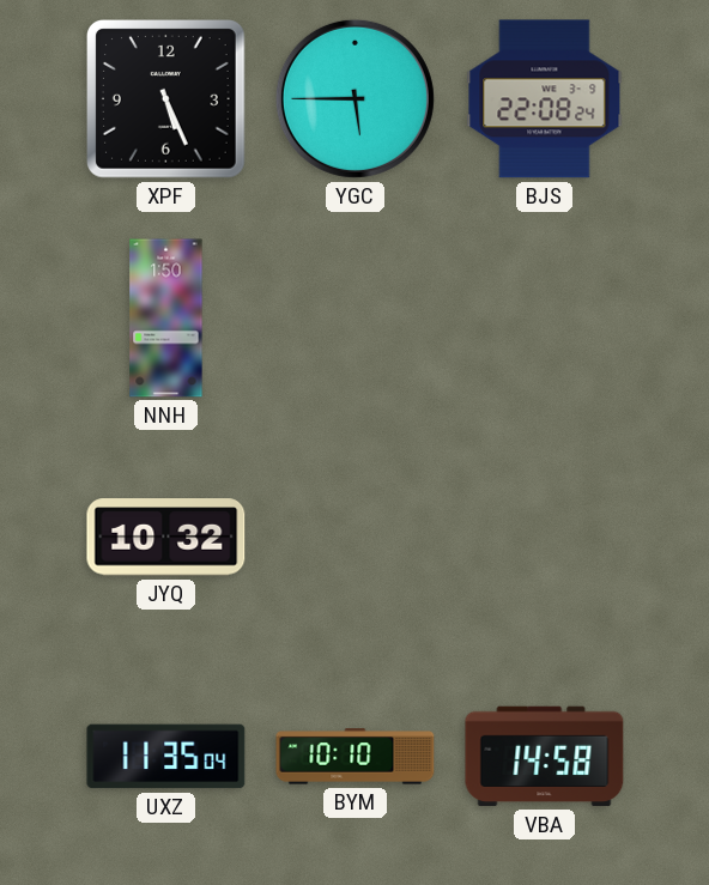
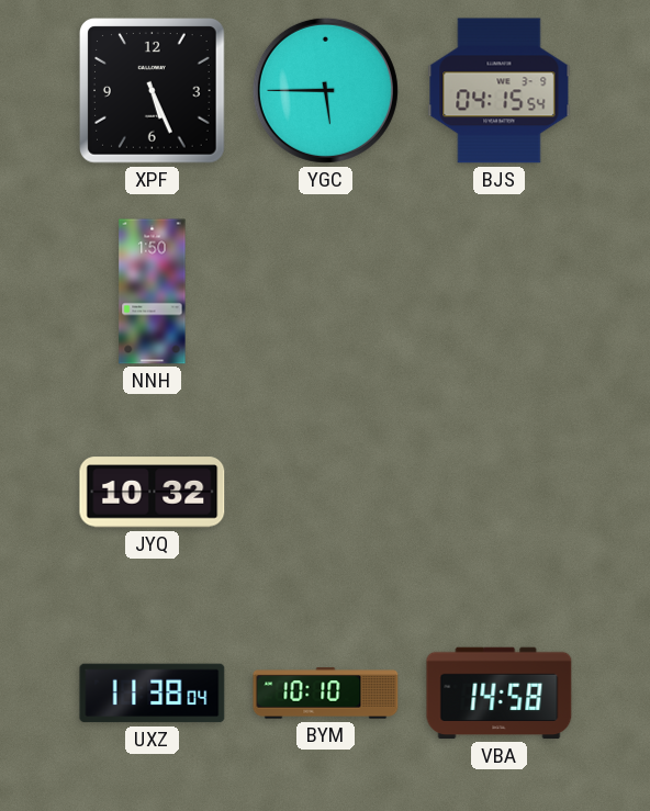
BJS: 22:08 -> 04:15
UXZ: 11:35 -> 11:38
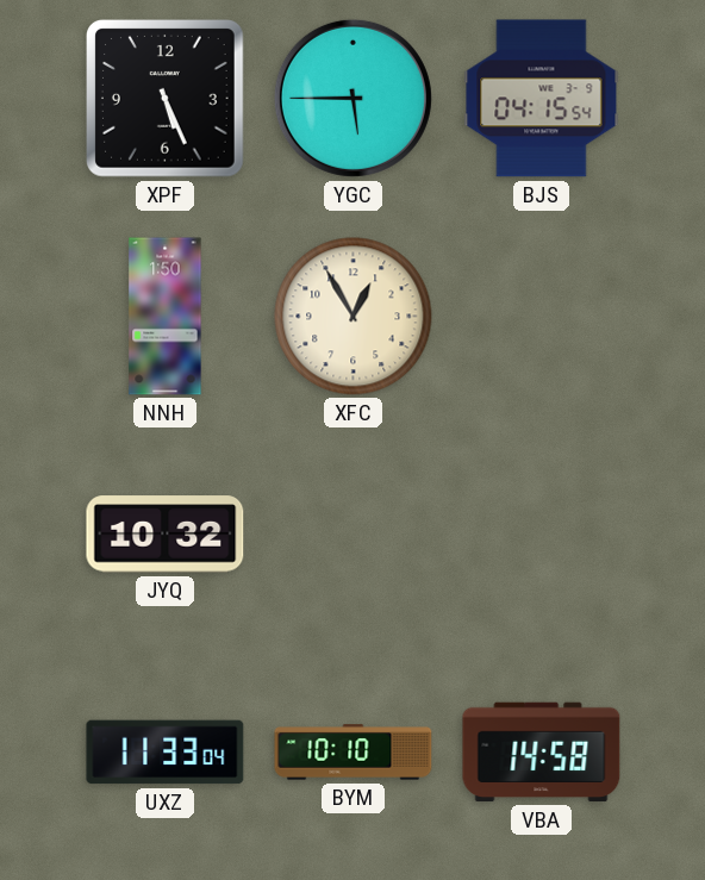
XFC: none -> 12:55
UXZ: 11:38 -> 11:33
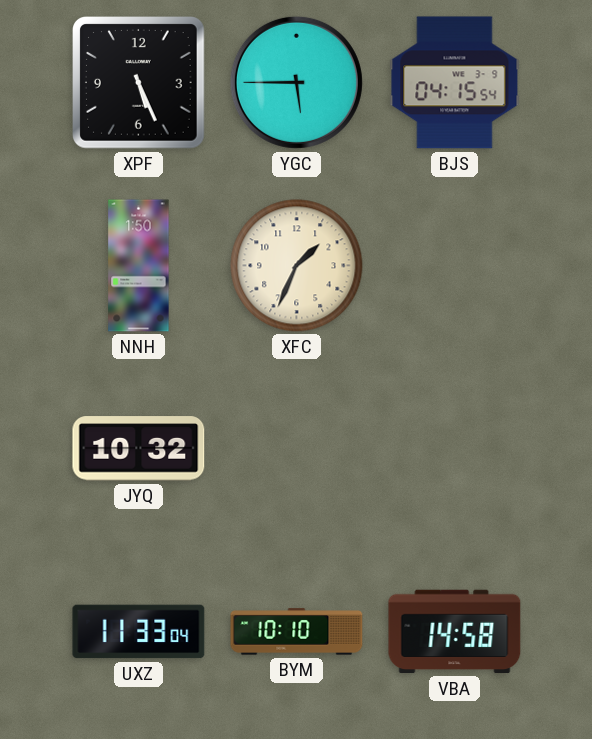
XFC: 12:55 -> 1:34
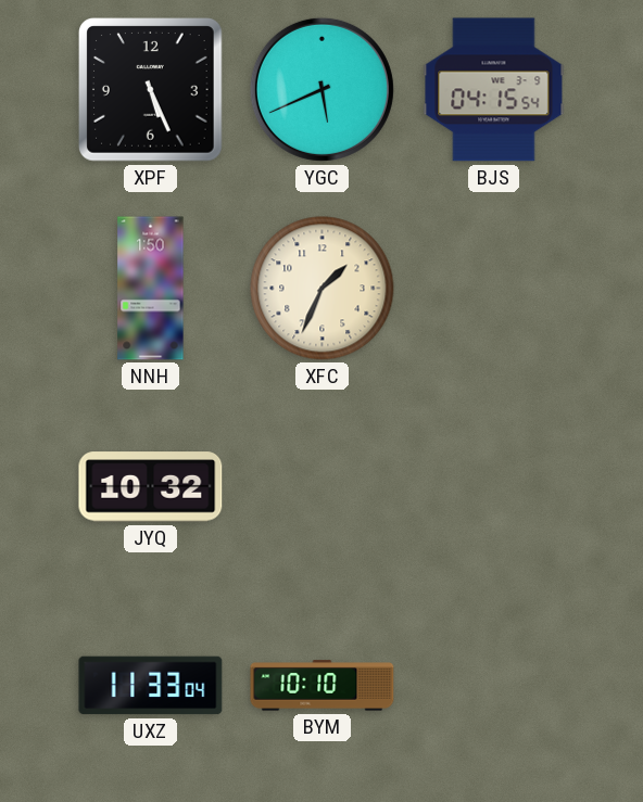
YGC: 5:45 -> 5:41
VBA: 14:58 -> none
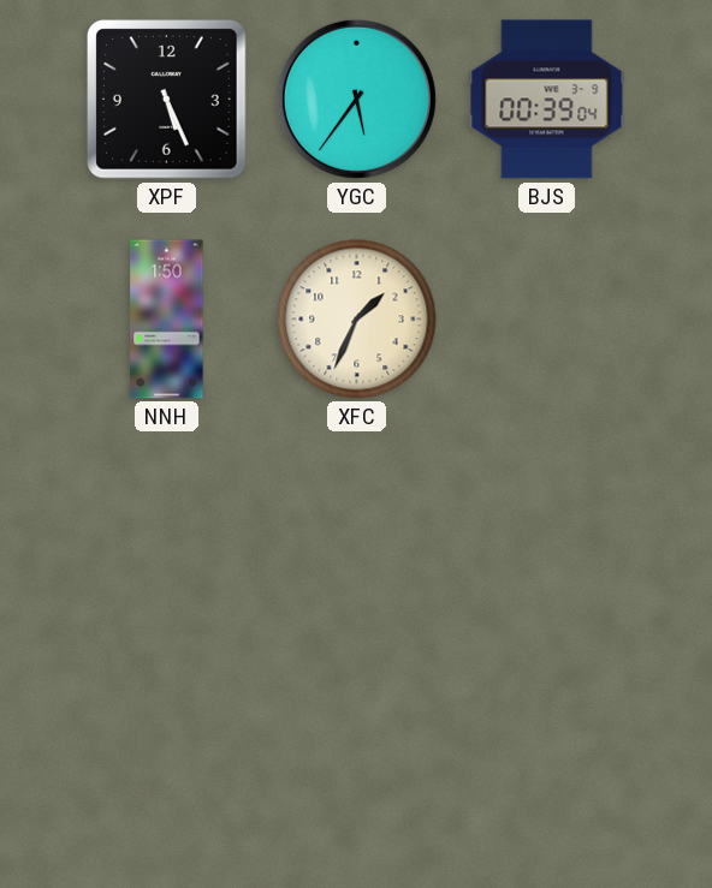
YGC: 5:41 -> 5:36
BJS: 04:15 -> 00:39
JYQ: 10:32 -> none
UXZ: 11:33 -> none
BYM: 10:10 -> none
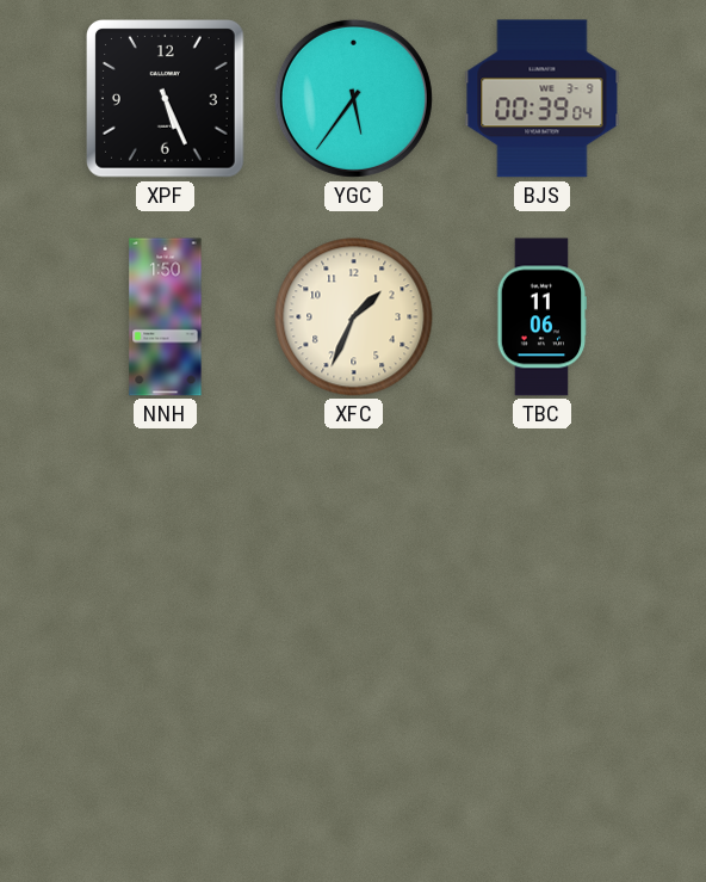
TBC: none -> 11:06
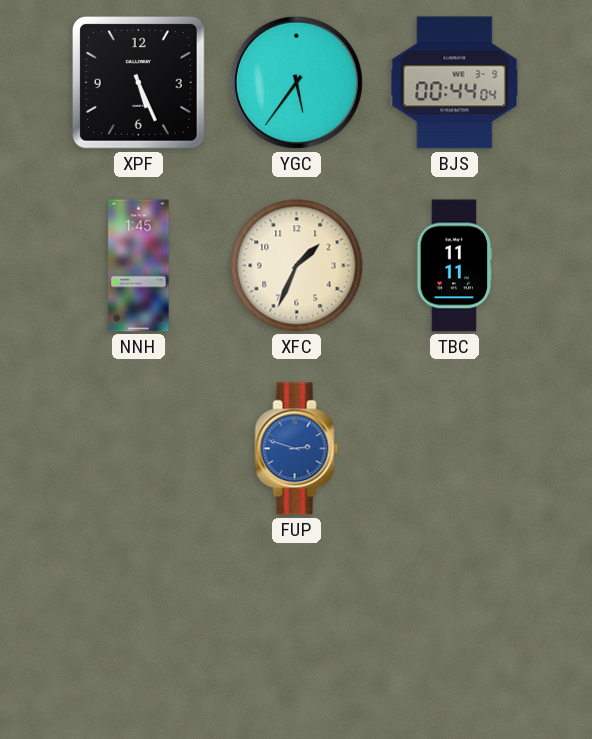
BJS: 00:39 -> 00:44
NNH: 1:50 -> 1:45
TBC: 11:06 -> 11:11
FUP: none -> 2:48
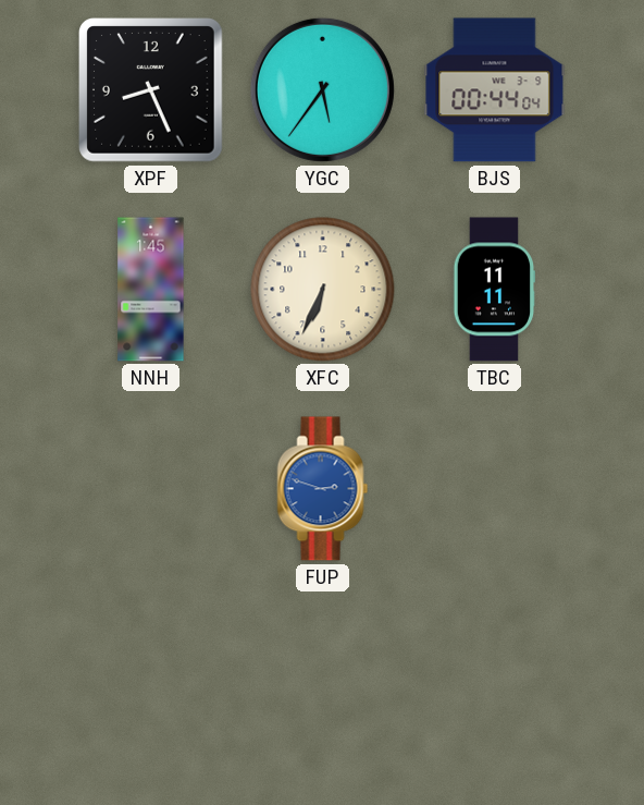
XPF: 5:26 -> 8:26
XFC: 1:34 -> 6:34
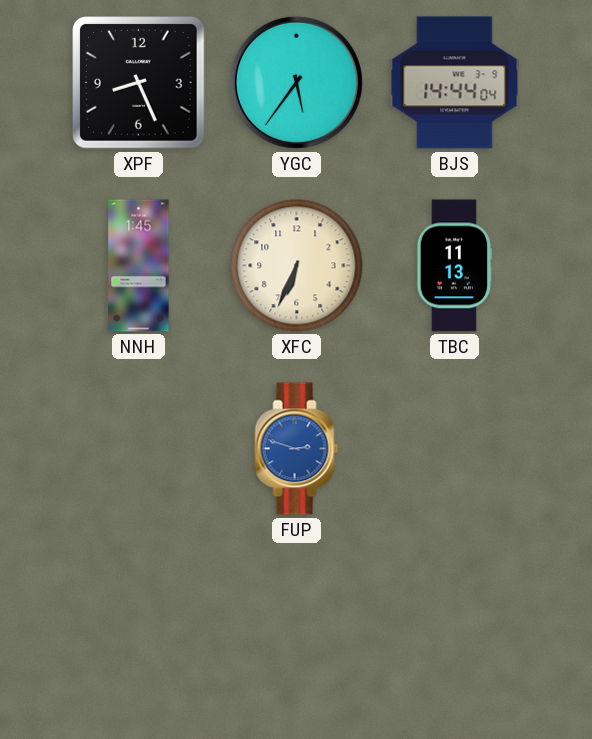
BJS: 00:44 -> 14:44
TBC: 11:11 -> 11:13
